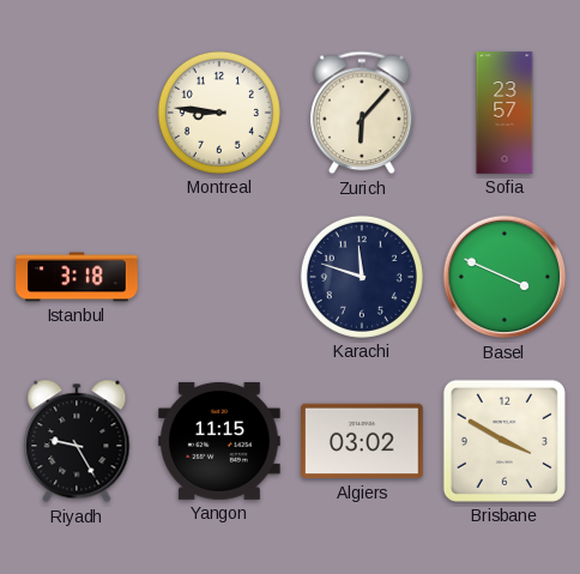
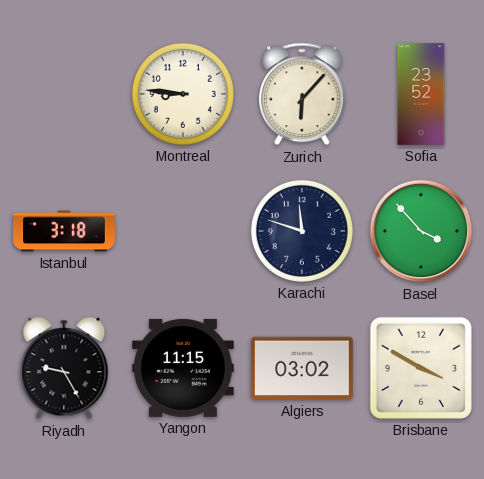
Sofia: 23:57 -> 23:52
Basel: 3:49 -> 3:53
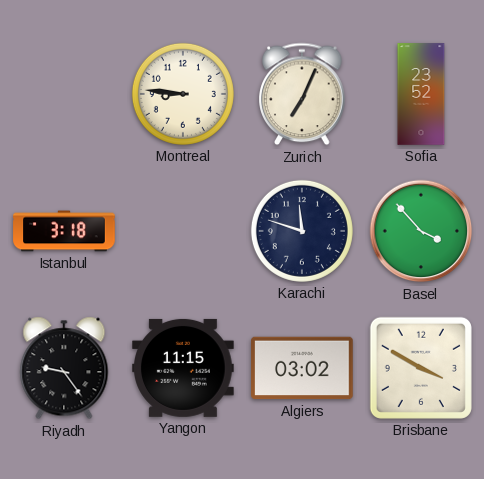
Zurich: 6:07 -> 7:04
Riyadh: 9:25 -> 9:24
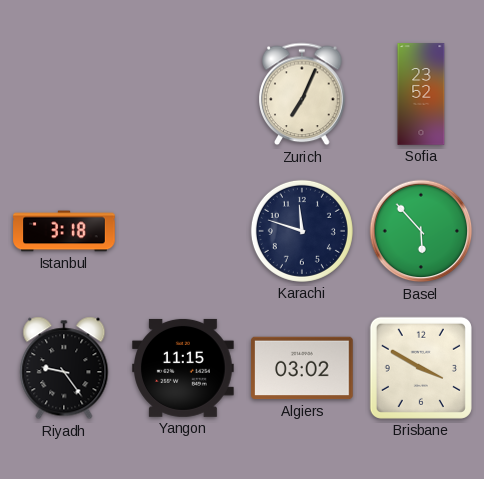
Montreal: 8:46 -> none
Basel: 3:53 -> 5:53
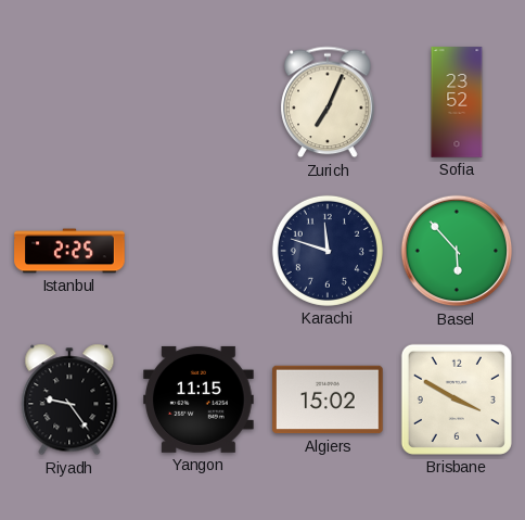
Istanbul: 3:18 -> 2:25
Algiers: 03:02 -> 15:02
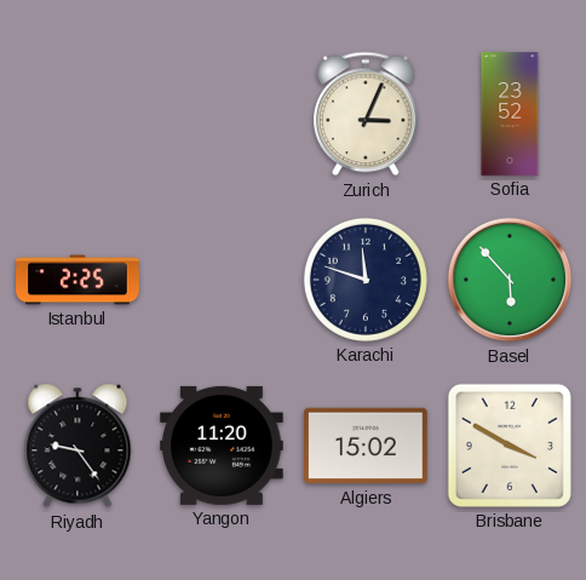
Zurich: 7:04 -> 3:04
Yangon: 11:15 -> 11:20
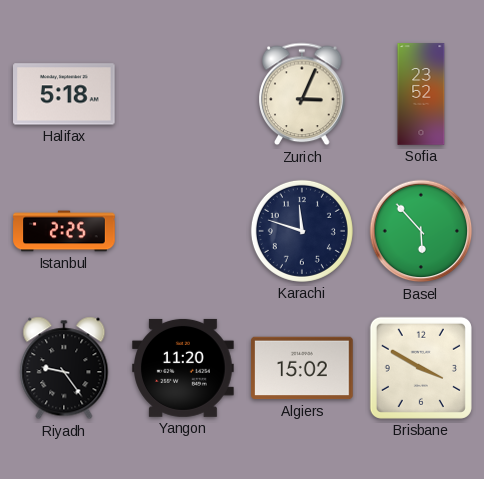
Halifax: none -> 5:18
